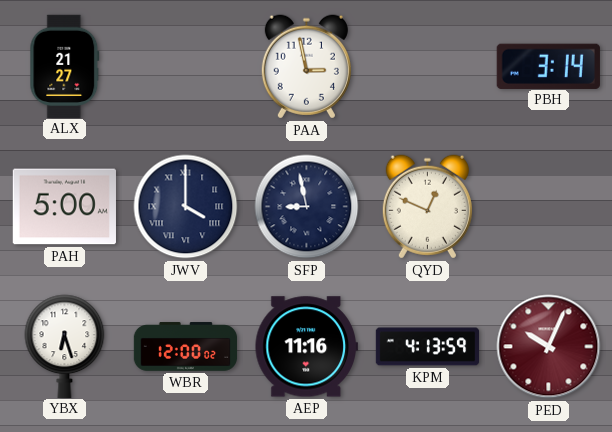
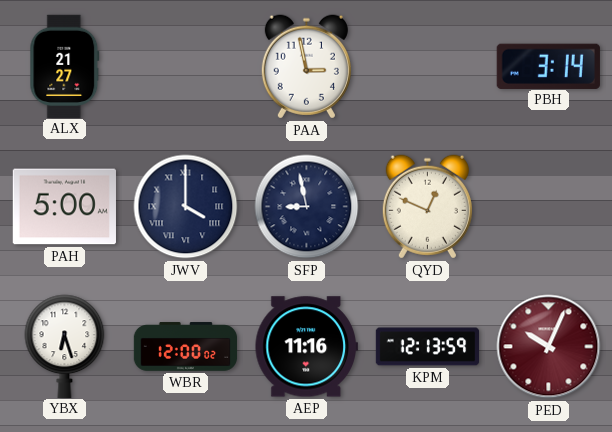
KPM: 4:13 -> 12:13
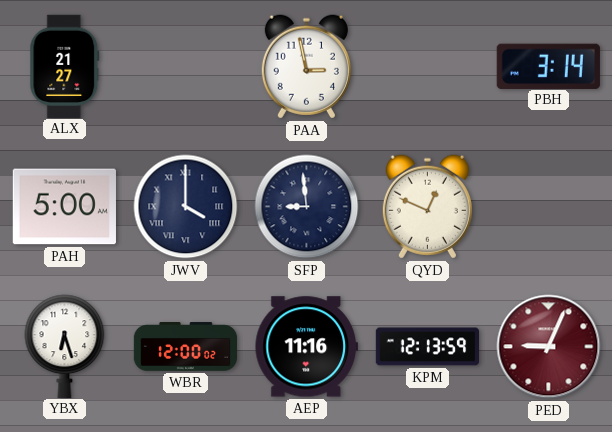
SFP: 8:58 -> 8:59
PED: 10:04 -> 9:04
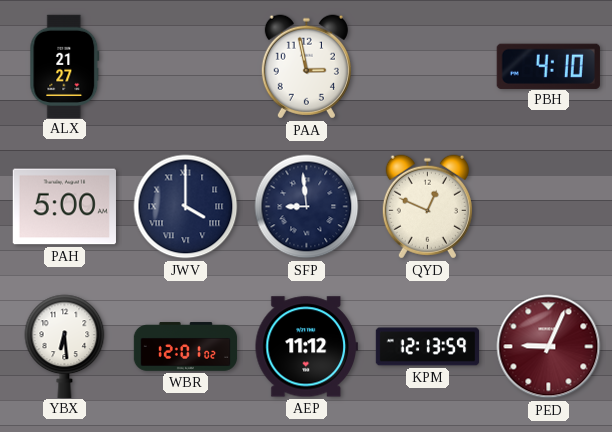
PBH: 3:14 -> 4:10
YBX: 6:27 -> 6:29
WBR: 12:00 -> 12:01
AEP: 11:16 -> 11:12
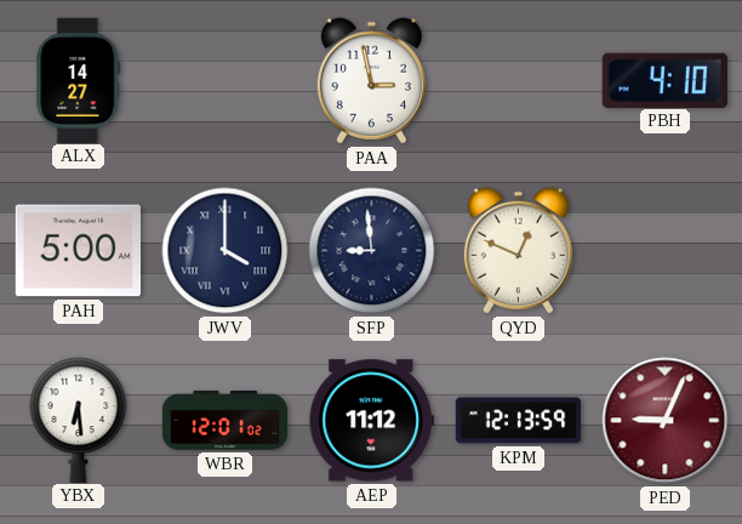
ALX: 21:27 -> 14:27
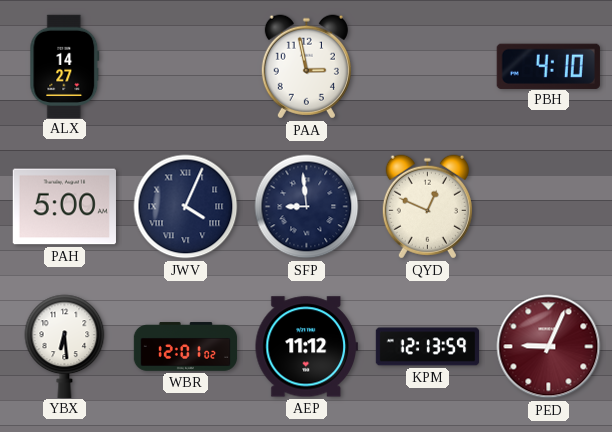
JWV: 4:00 -> 4:04
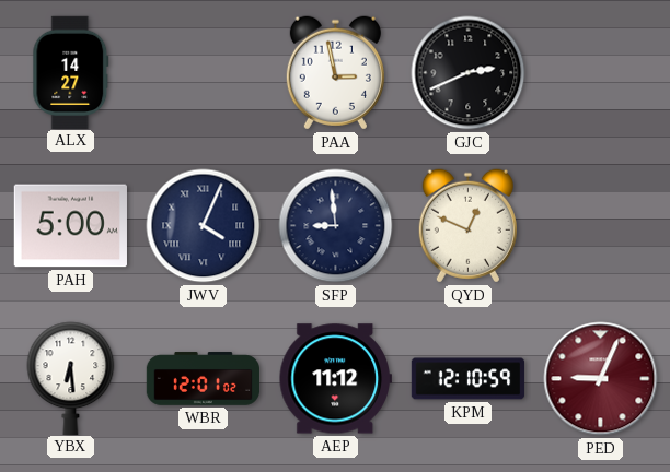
GJC: none -> 2:41
PBH: 4:10 -> none
KPM: 12:13 -> 12:10
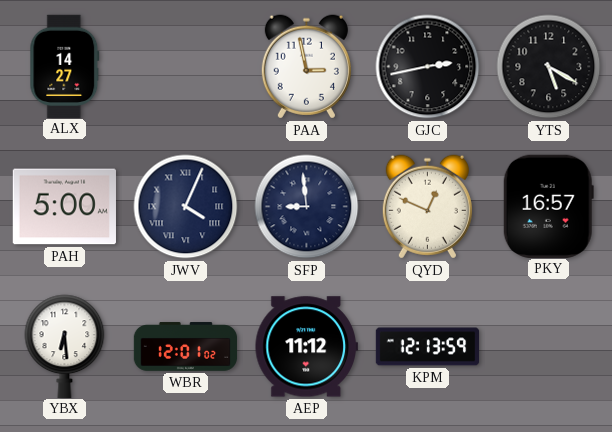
GJC: 2:41 -> 2:43
YTS: none -> 5:20
PKY: none -> 16:57
KPM: 12:10 -> 12:13
PED: 9:04 -> none
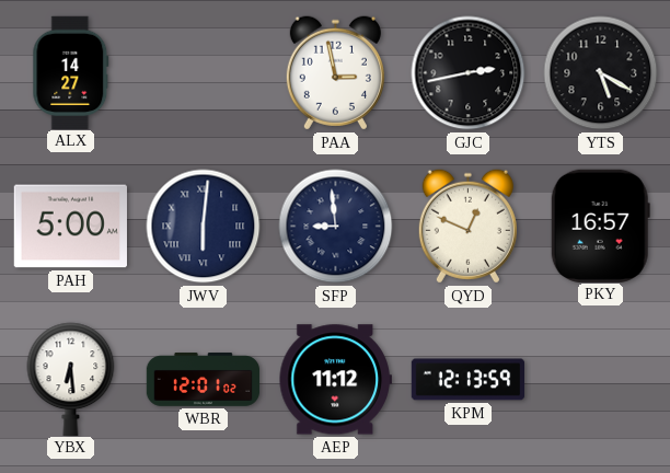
JWV: 4:04 -> 6:01
